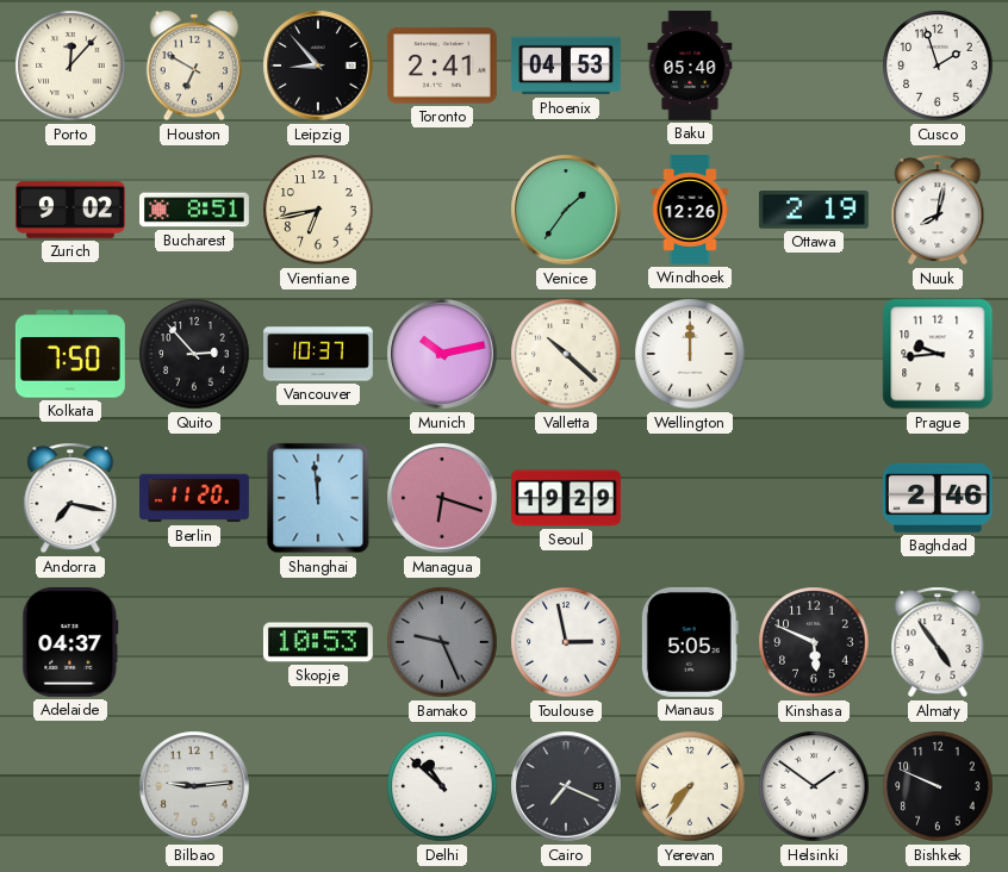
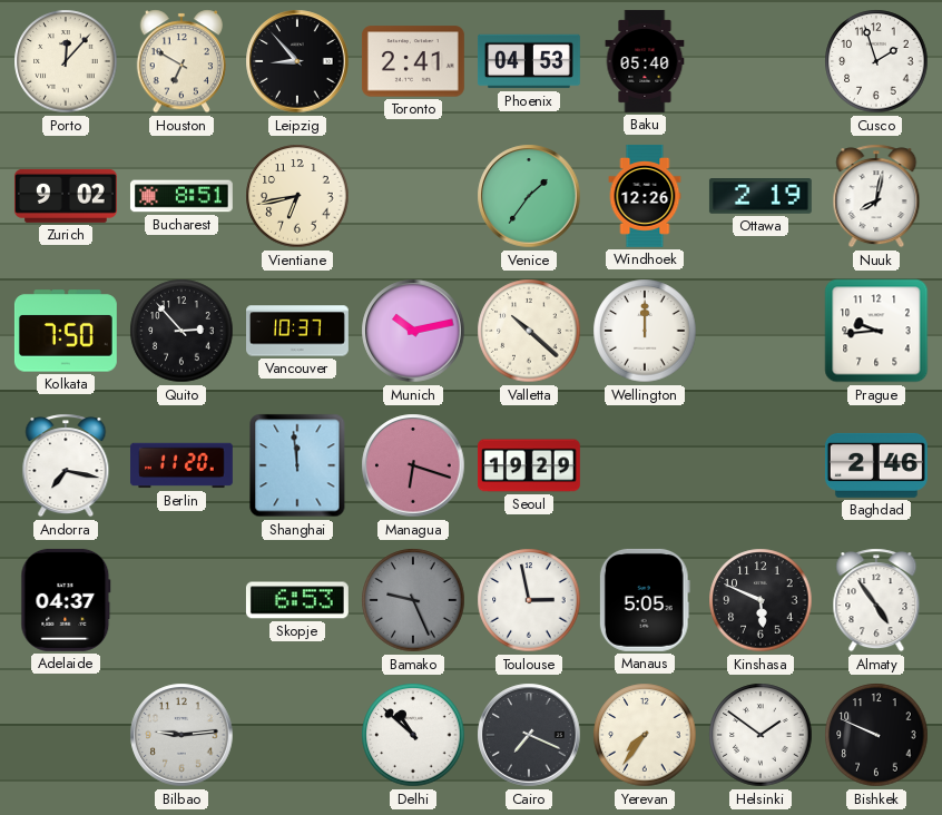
Skopje: 10:53 -> 6:53
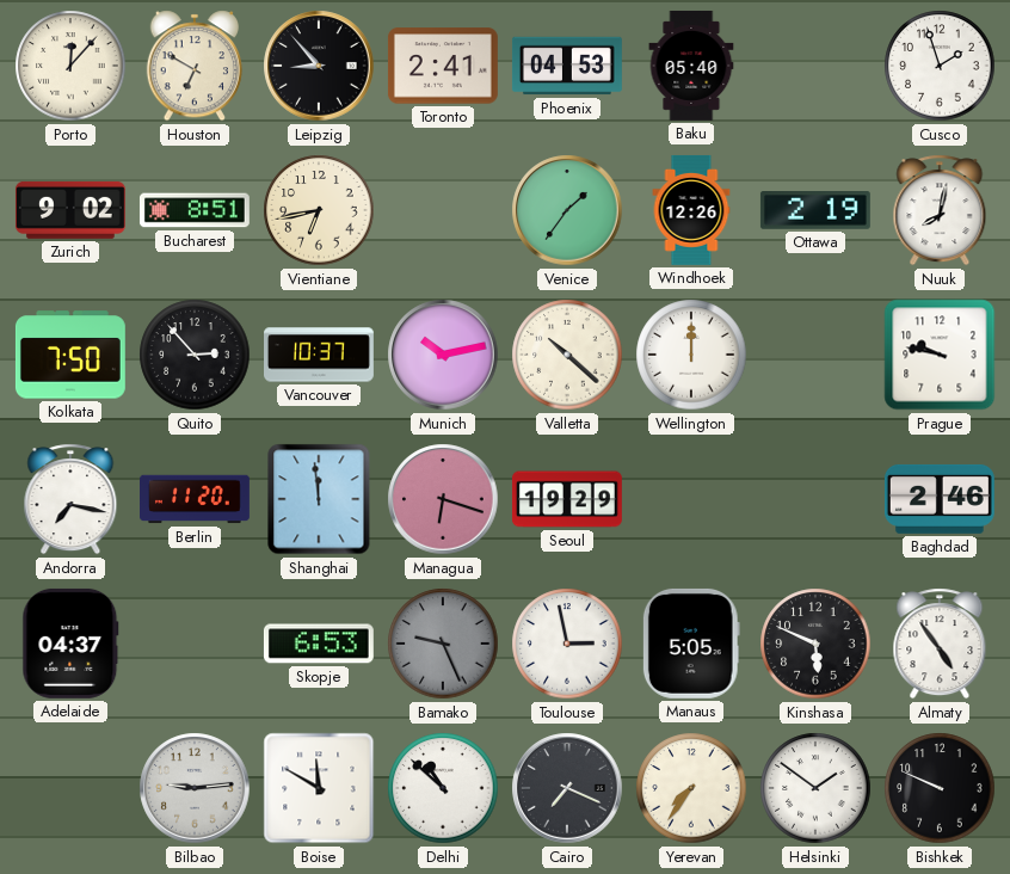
Prague: 9:44 -> 9:47
Boise: none -> 11:50
